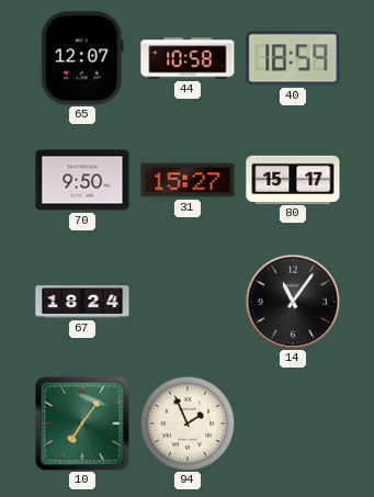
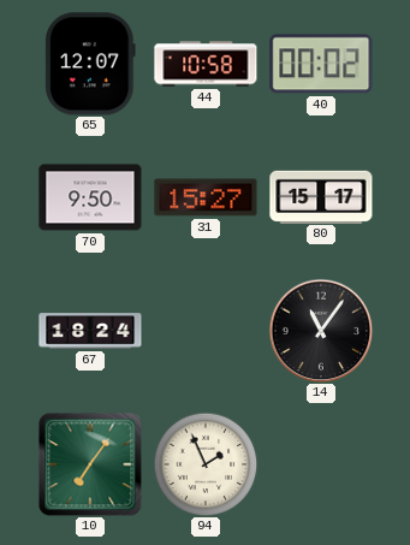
40: 18:59 -> 00:02
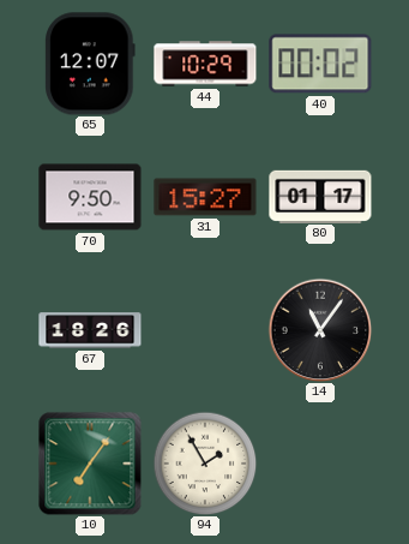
44: 10:58 -> 10:29
80: 15:17 -> 01:17
67: 18:24 -> 18:26
94: 1:56 -> 1:55
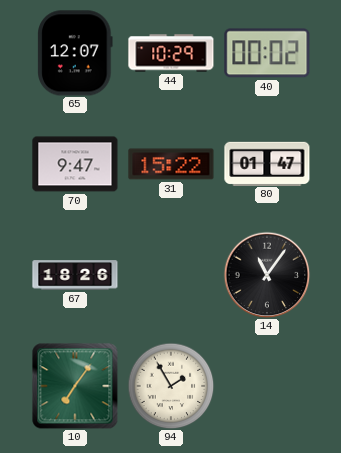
70: 9:50 -> 9:47
31: 15:27 -> 15:22
80: 01:17 -> 01:47
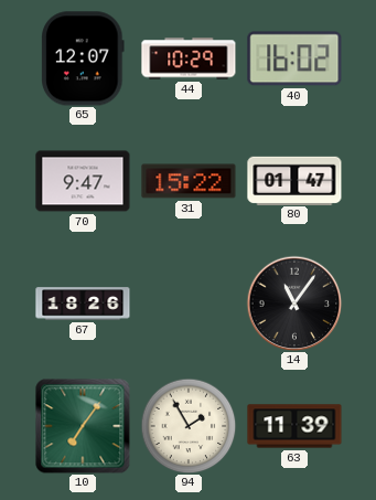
40: 00:02 -> 16:02
63: none -> 11:39
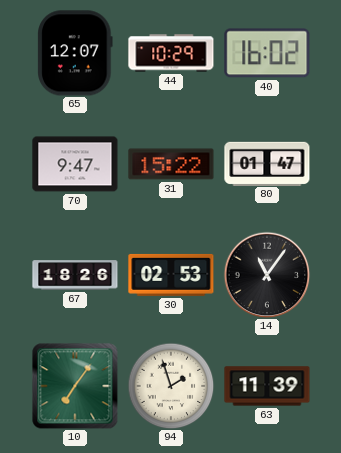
30: none -> 02:53
94: 1:55 -> 1:57
